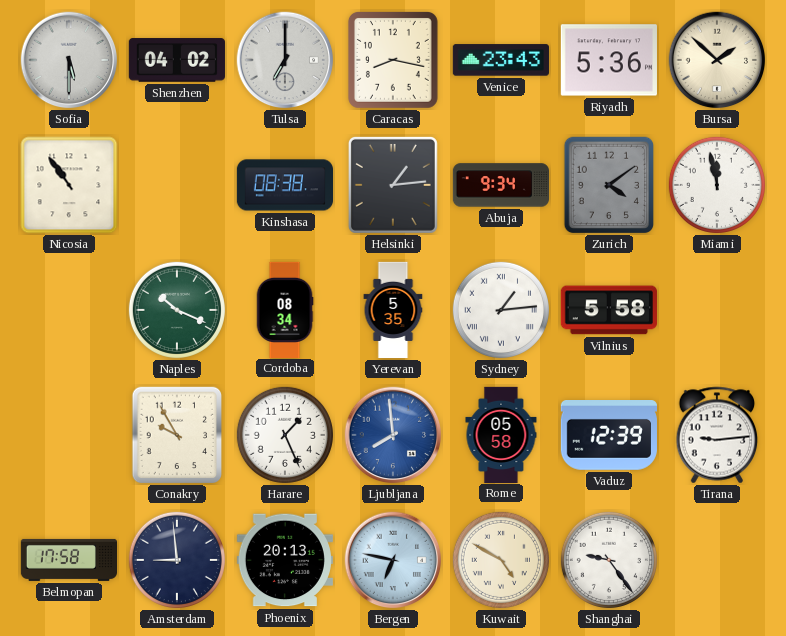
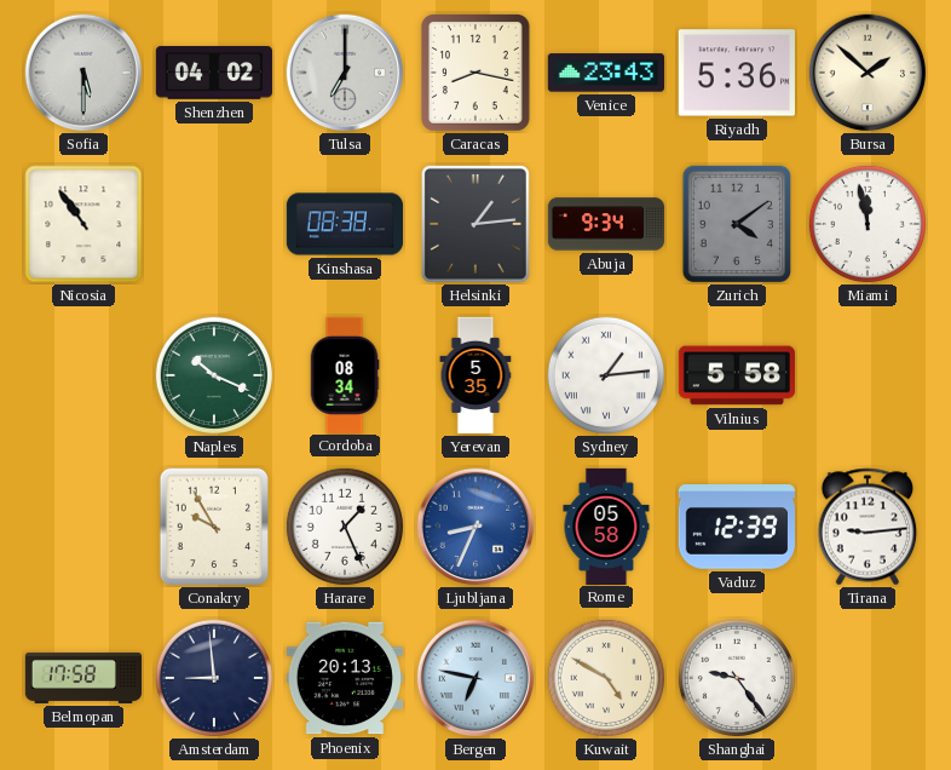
Ljubljana: 7:59 -> 8:34
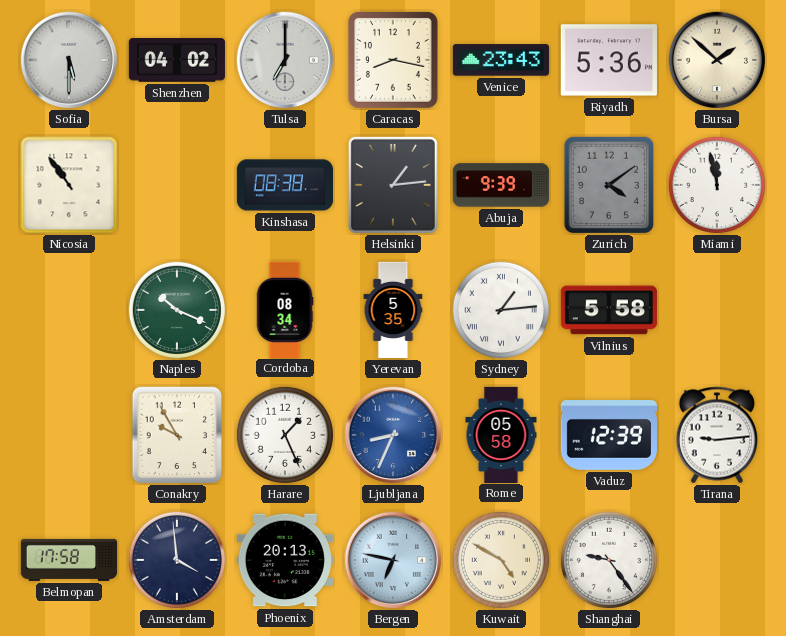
Abuja: 9:34 -> 9:39
Amsterdam: 8:59 -> 3:59
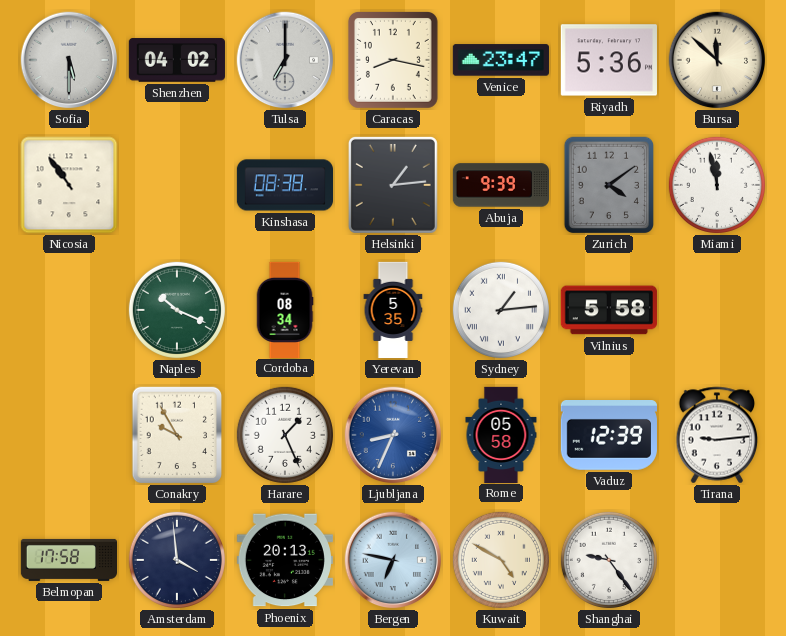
Venice: 23:43 -> 23:47
Bursa: 1:52 -> 11:52
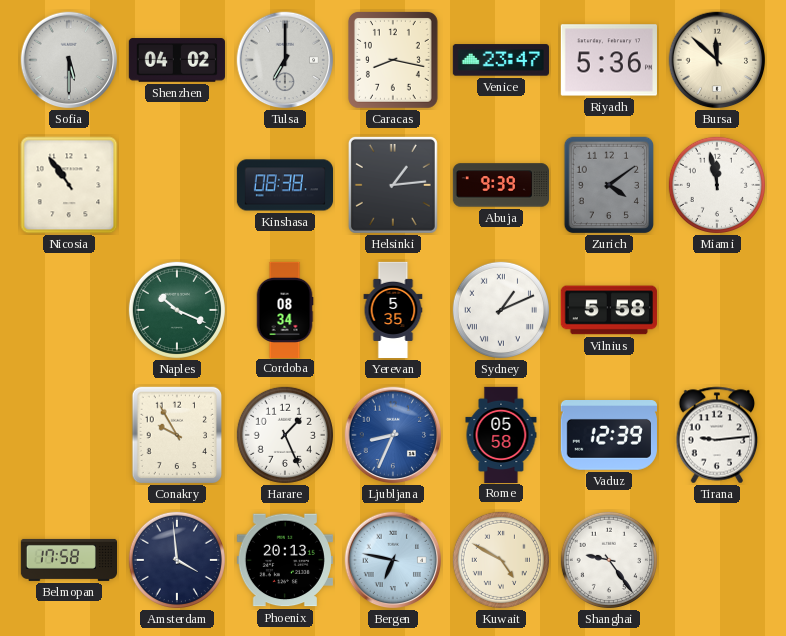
Sydney: 1:14 -> 1:11
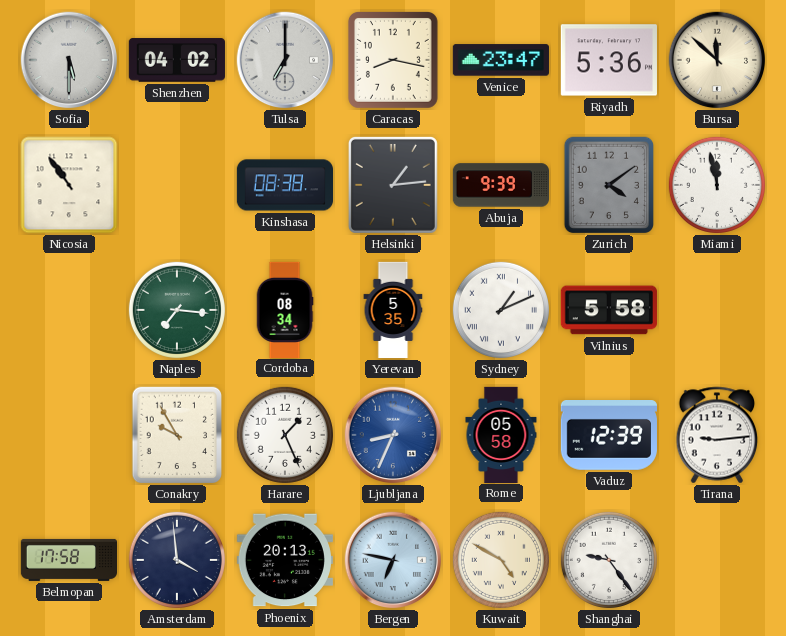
Naples: 10:19 -> 7:16
